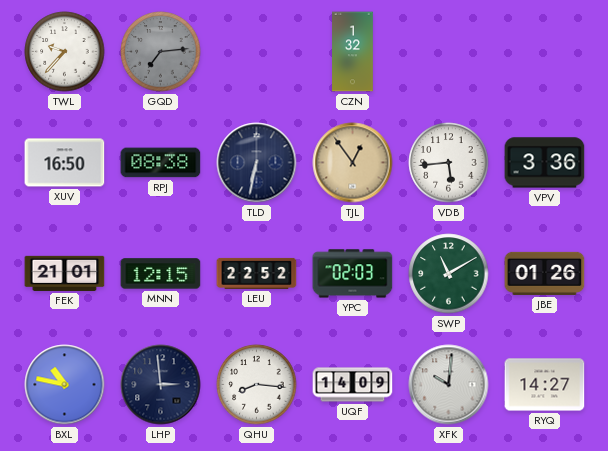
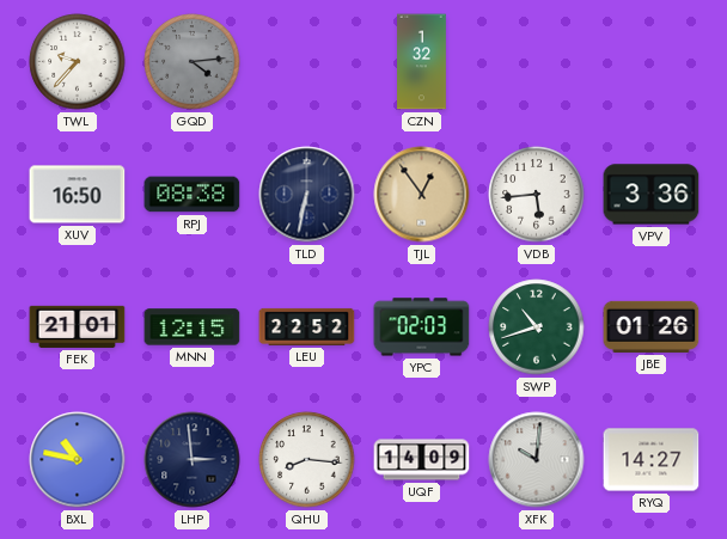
GQD: 7:14 -> 4:14
SWP: 11:10 -> 10:42
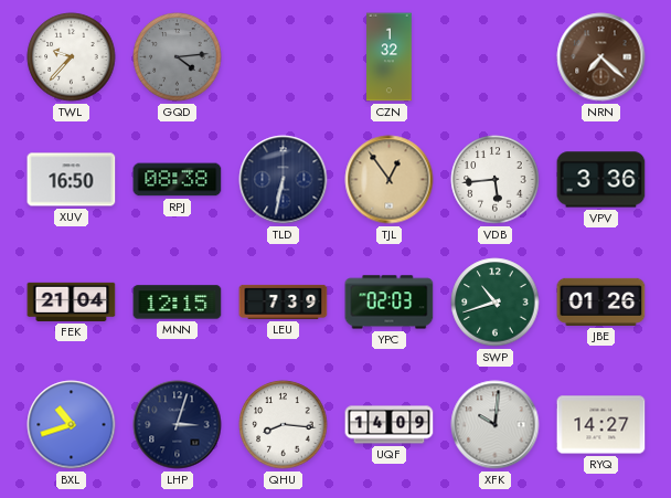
NRN: none -> 7:22
FEK: 21:01 -> 21:04
LEU: 22:52 -> 7:39
BXL: 10:47 -> 10:42
LHP: 2:59 -> 3:03
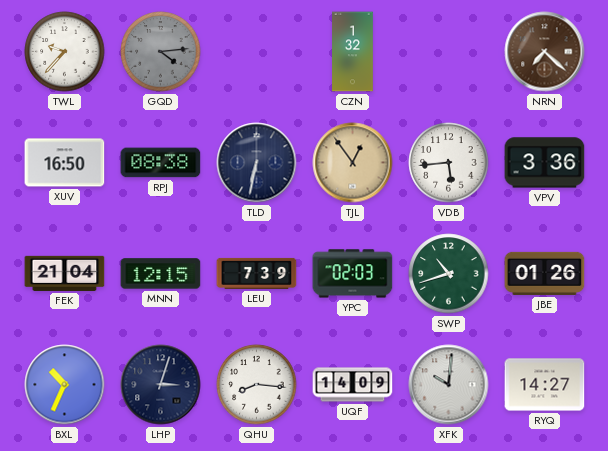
BXL: 10:42 -> 10:34
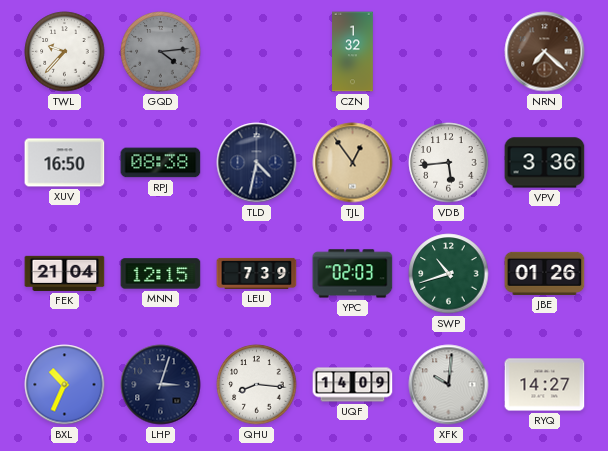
TLD: 6:32 -> 4:32
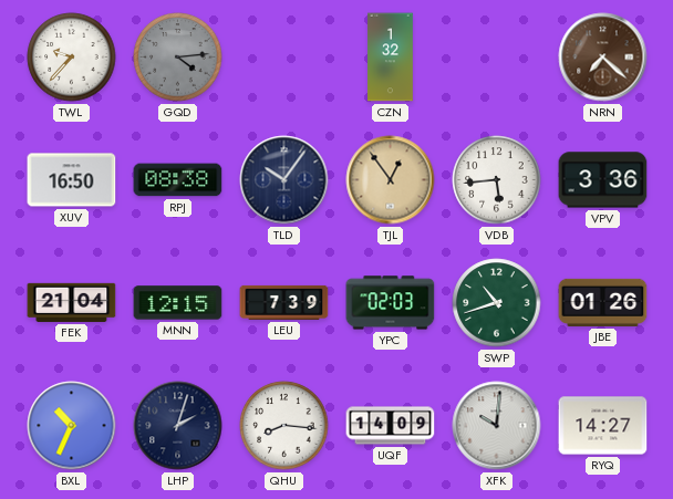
TLD: 4:32 -> 10:06
LHP: 3:03 -> 2:03
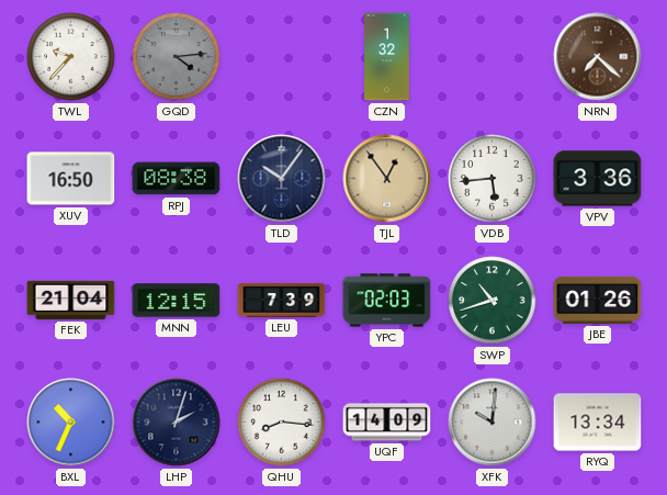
RYQ: 14:27 -> 13:34
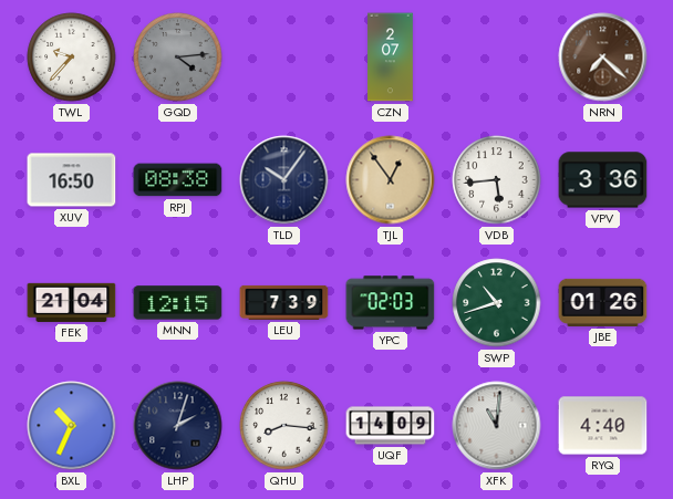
CZN: 1:32 -> 2:07
XFK: 10:01 -> 11:01
RYQ: 13:34 -> 4:40
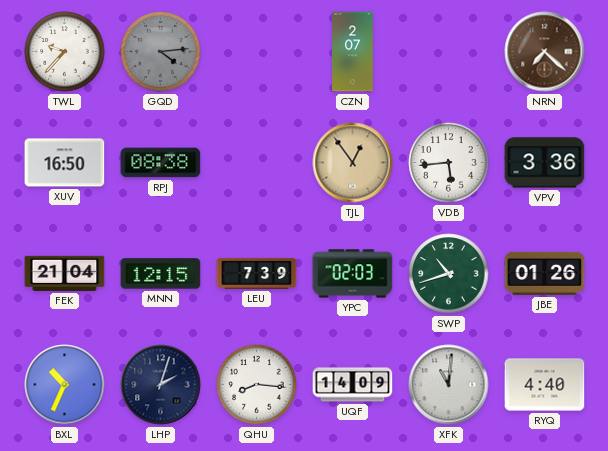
TLD: 10:06 -> none
